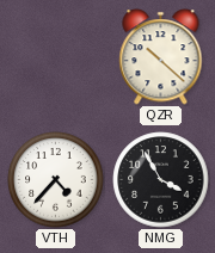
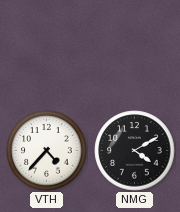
QZR: 10:22 -> none
NMG: 3:55 -> 4:10
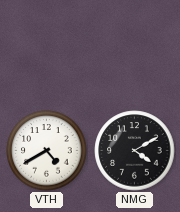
VTH: 4:37 -> 4:40
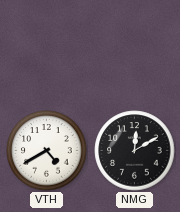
NMG: 4:10 -> 12:10
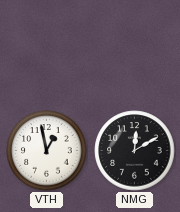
VTH: 4:40 -> 12:58
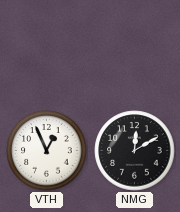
VTH: 12:58 -> 12:56
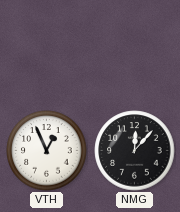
NMG: 12:10 -> 12:07
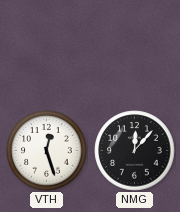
VTH: 12:56 -> 12:27
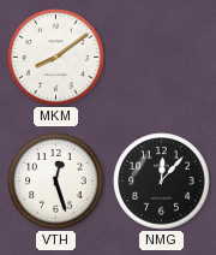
MKM: none -> 8:09
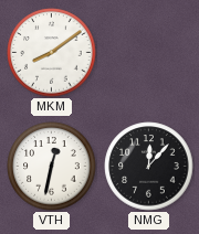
VTH: 12:27 -> 12:32
